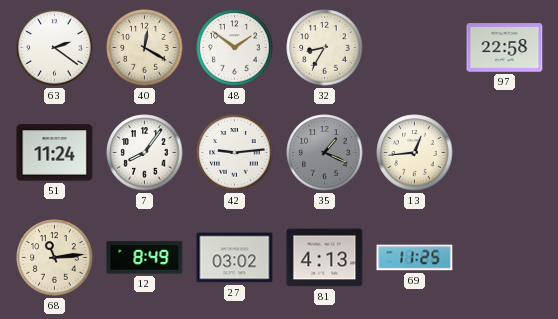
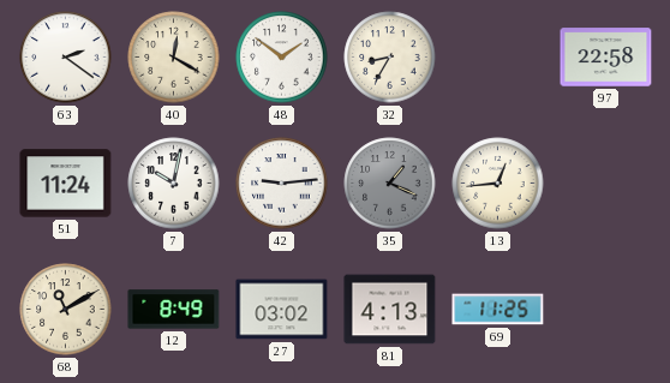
7: 8:06 -> 10:02
68: 11:14 -> 11:10
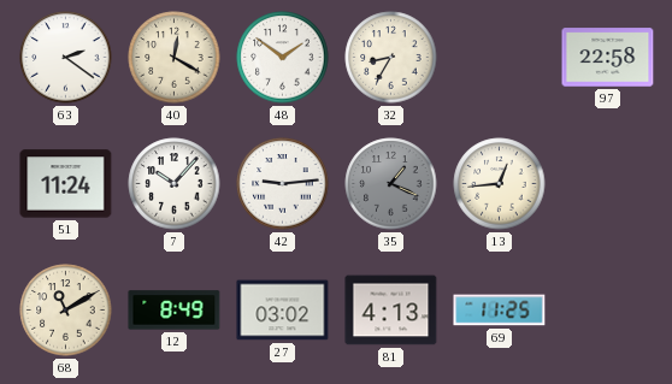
7: 10:02 -> 10:07
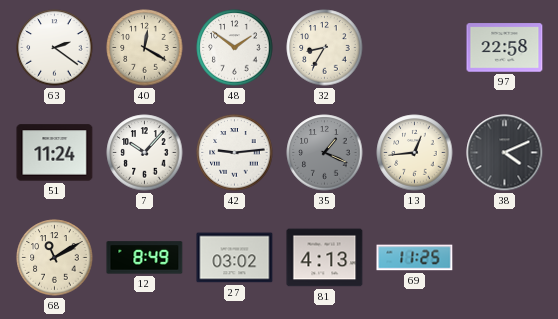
38: none -> 4:11
